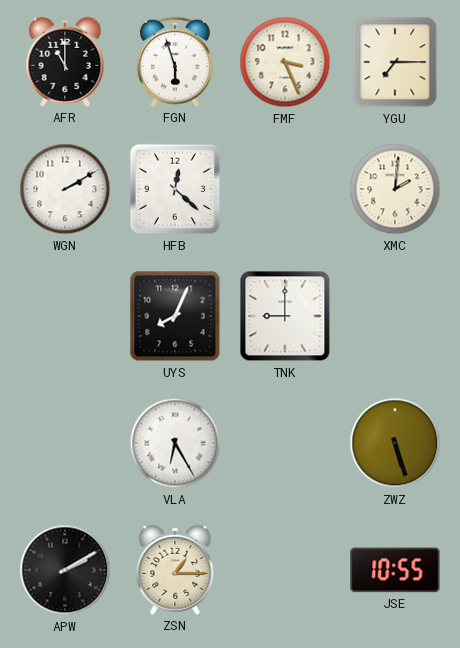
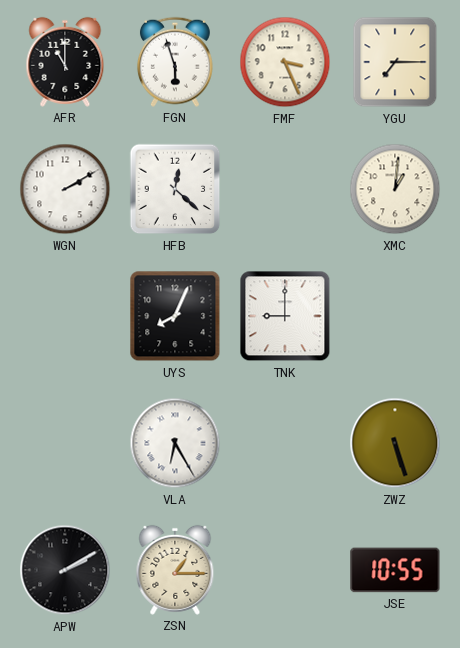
XMC: 2:01 -> 1:01
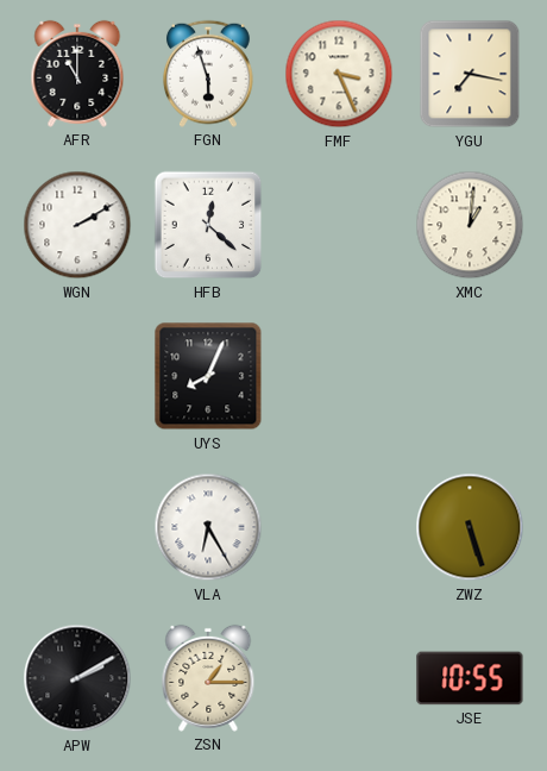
YGU: 7:15 -> 7:17
TNK: 9:00 -> none
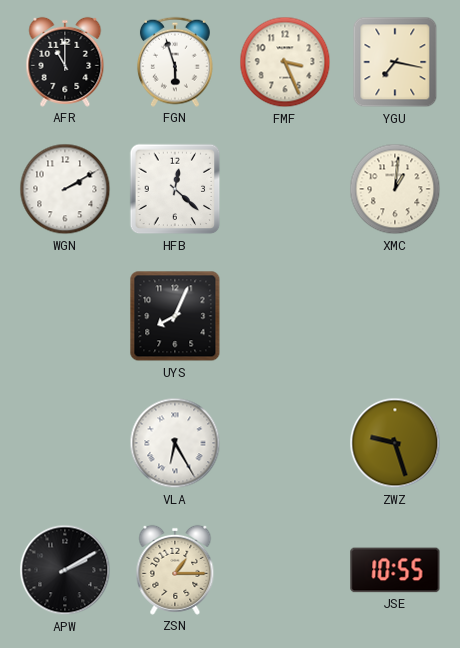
ZWZ: 5:27 -> 9:27
